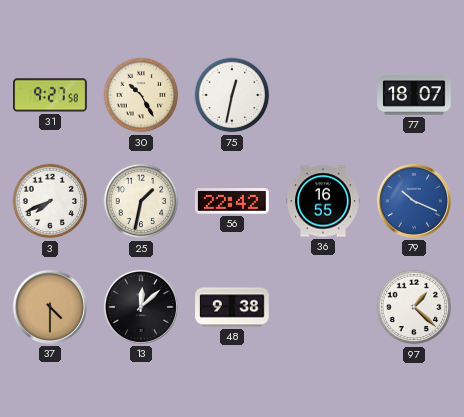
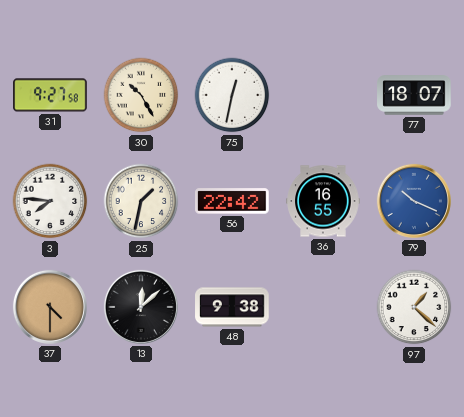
3: 7:41 -> 7:46
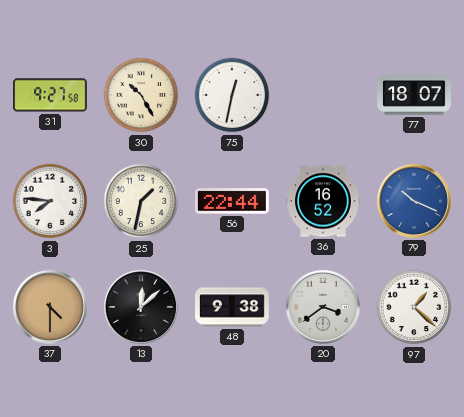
56: 22:42 -> 22:44
36: 16:55 -> 16:52
20: none -> 3:39
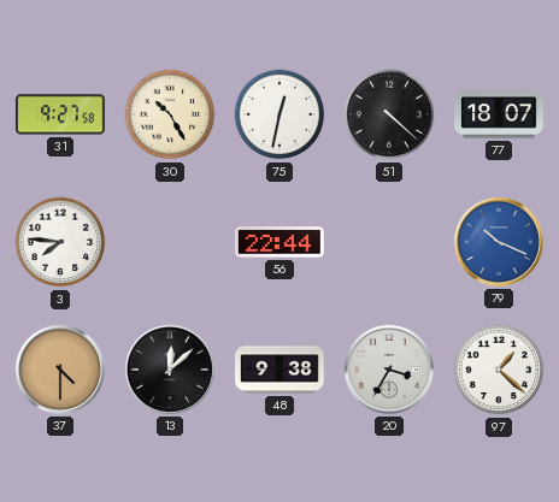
51: none -> 4:22
25: 1:32 -> none
36: 16:52 -> none
20: 3:39 -> 3:35
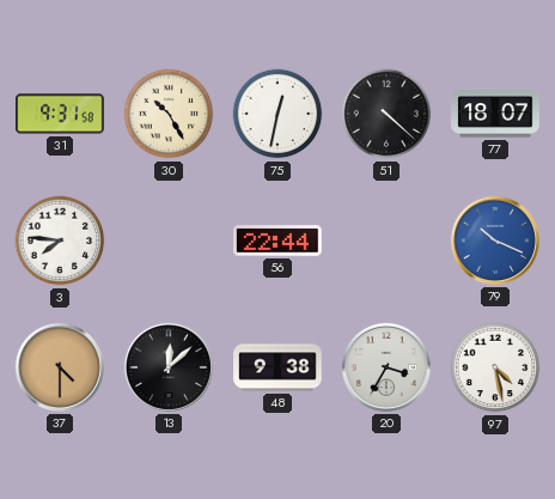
31: 9:27 -> 9:31
97: 1:22 -> 4:28
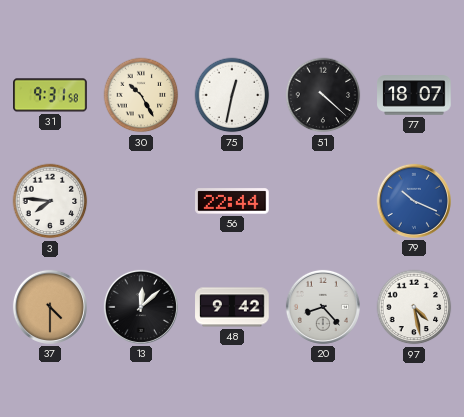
48: 9:38 -> 9:42
20: 3:35 -> 8:23
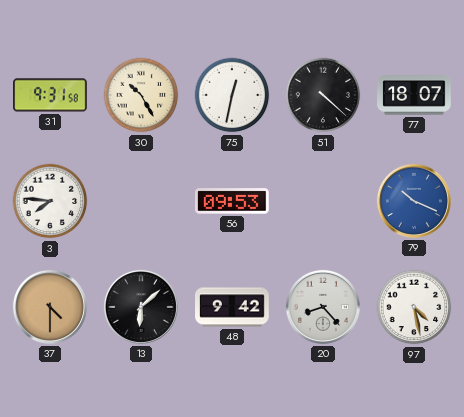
56: 22:44 -> 09:53
13: 12:08 -> 6:08
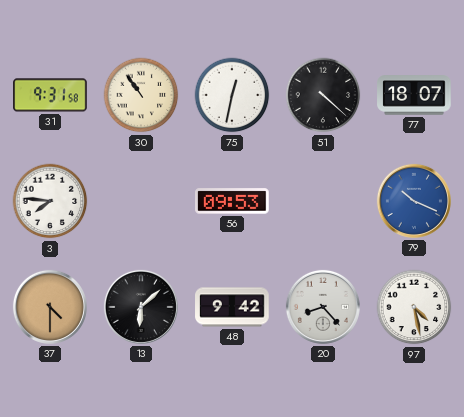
30: 10:25 -> 10:54
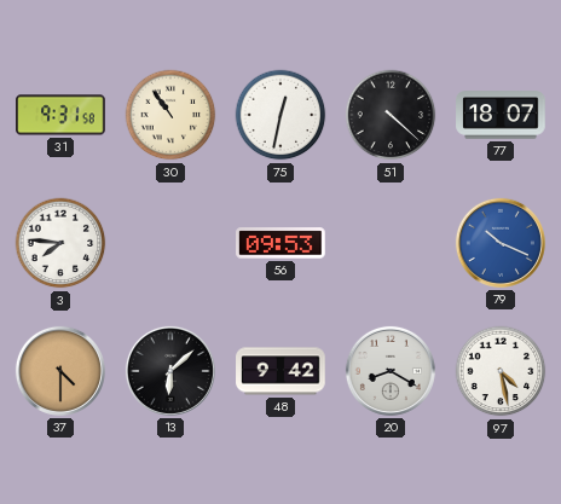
20: 8:23 -> 8:20
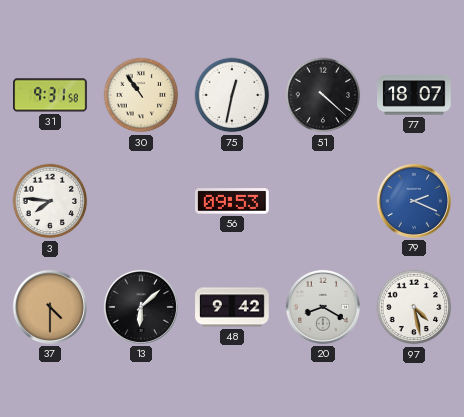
79: 10:19 -> 2:19
